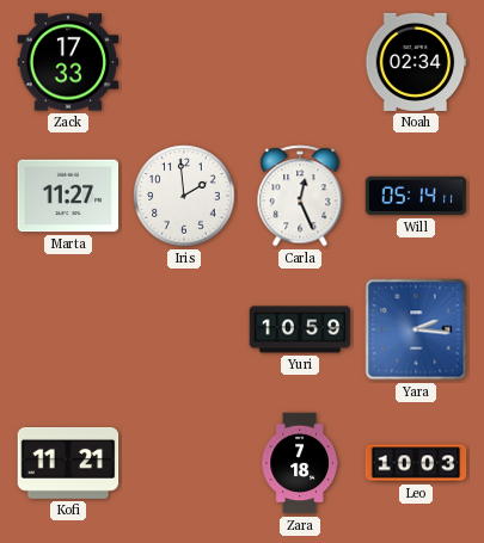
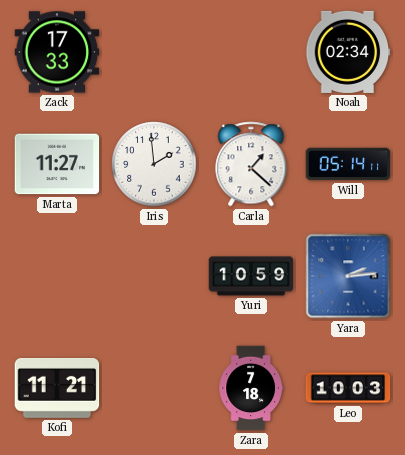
Carla: 12:26 -> 1:22
Yara: 2:16 -> 2:14
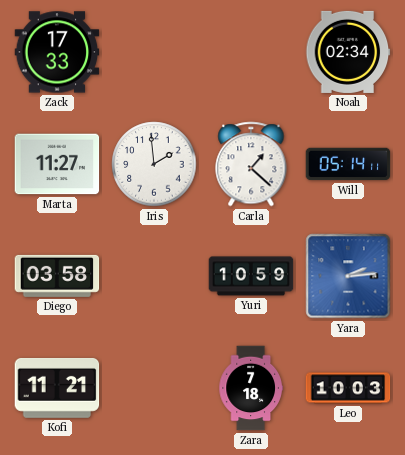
Diego: none -> 03:58
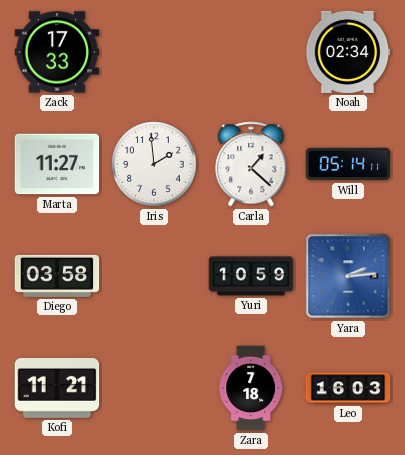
Leo: 10:03 -> 16:03
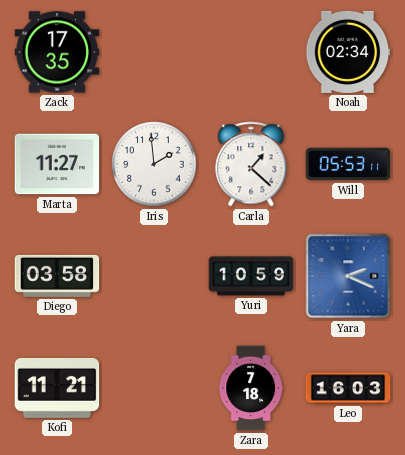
Zack: 17:33 -> 17:35
Will: 05:14 -> 05:53
Yara: 2:14 -> 2:19
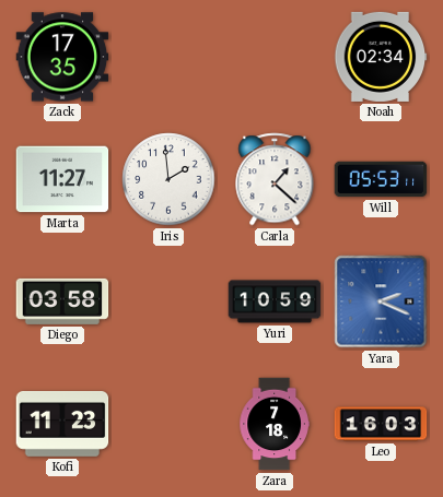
Kofi: 11:21 -> 11:23
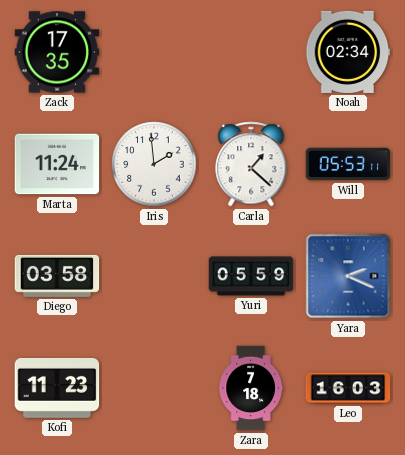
Marta: 11:27 -> 11:24
Yuri: 10:59 -> 05:59
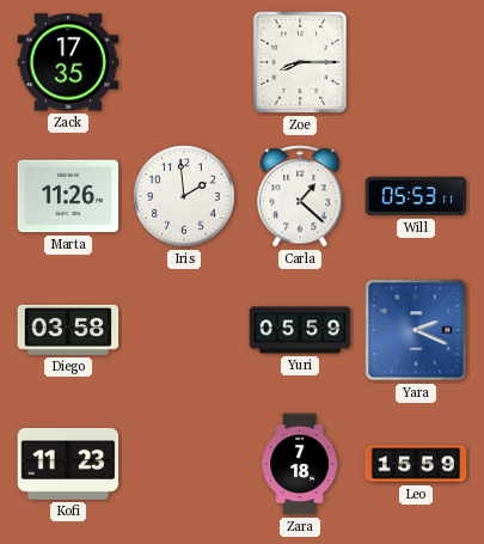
Zoe: none -> 8:15
Noah: 02:34 -> none
Marta: 11:24 -> 11:26
Leo: 16:03 -> 15:59
